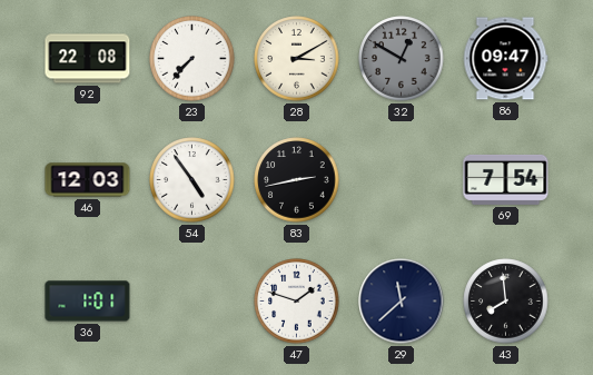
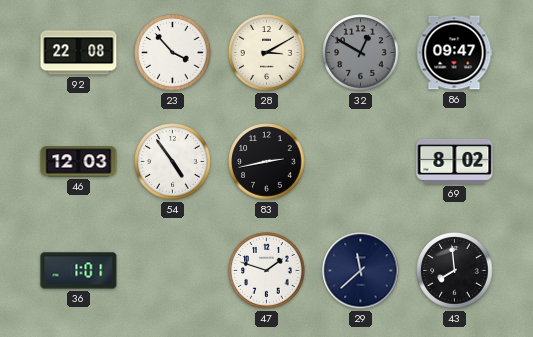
23: 7:37 -> 3:53
69: 7:54 -> 8:02
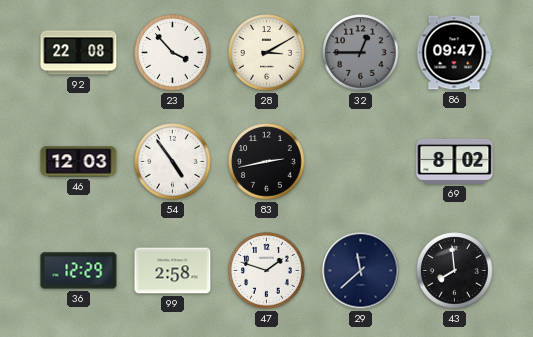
32: 12:50 -> 12:45
36: 1:01 -> 12:29
99: none -> 2:58
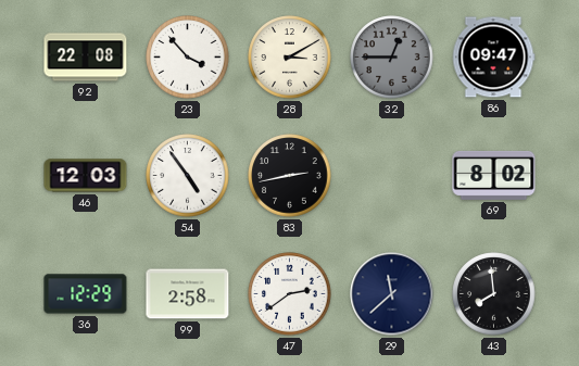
47: 1:48 -> 2:39
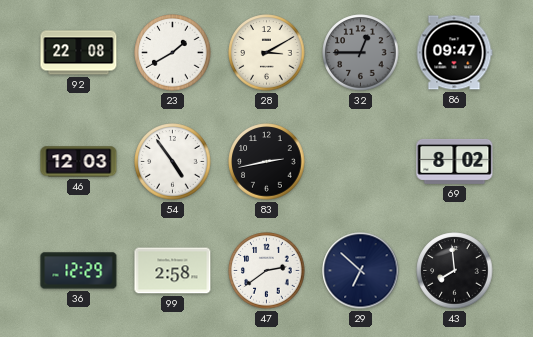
23: 3:53 -> 1:40
29: 11:38 -> 6:52
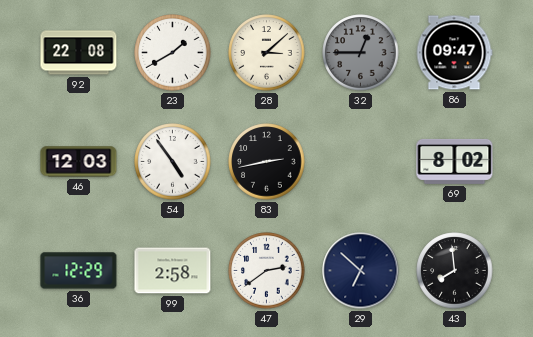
28: 3:10 -> 3:08
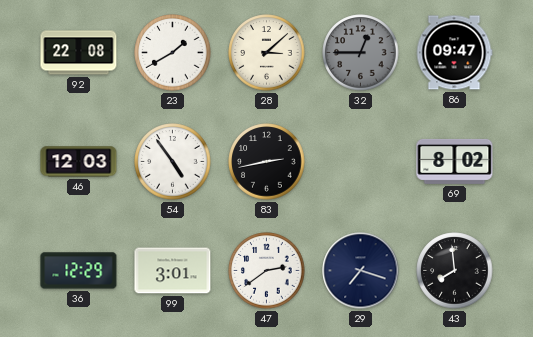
99: 2:58 -> 3:01
29: 6:52 -> 7:18
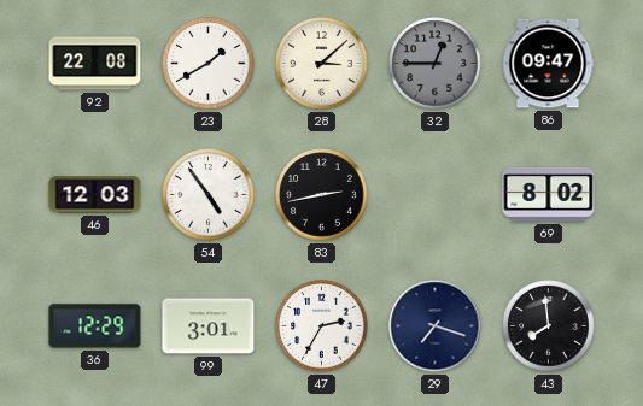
47: 2:39 -> 2:35
